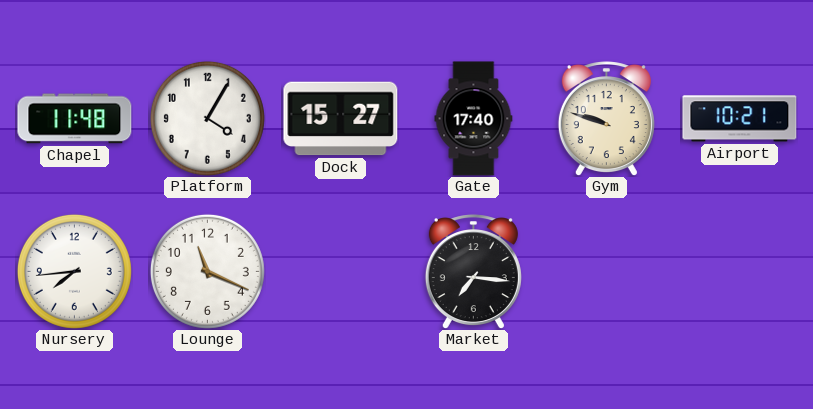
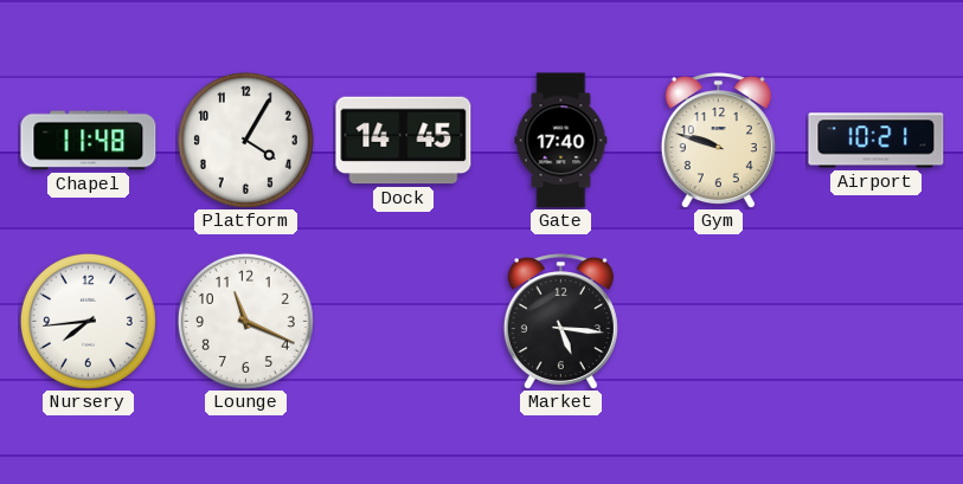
Dock: 15:27 -> 14:45
Market: 7:16 -> 5:16
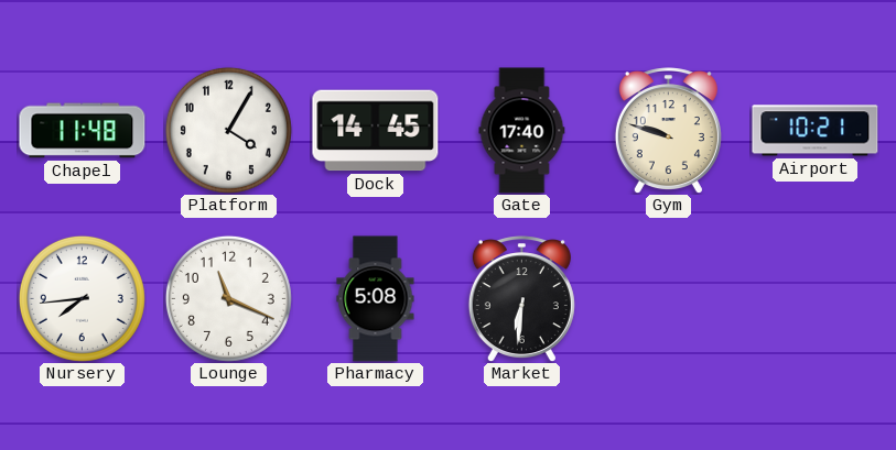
Pharmacy: none -> 5:08
Market: 5:16 -> 6:31
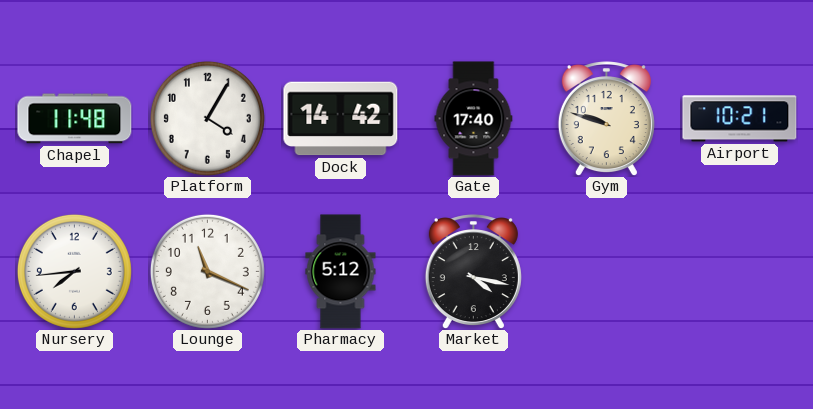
Dock: 14:45 -> 14:42
Pharmacy: 5:08 -> 5:12
Market: 6:31 -> 4:17
